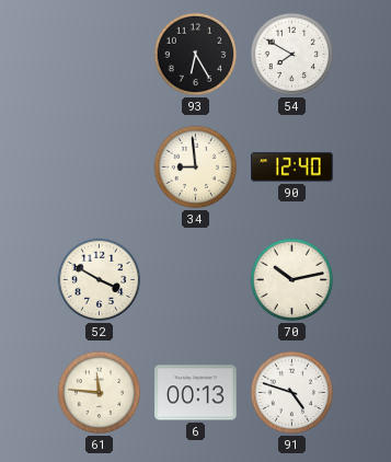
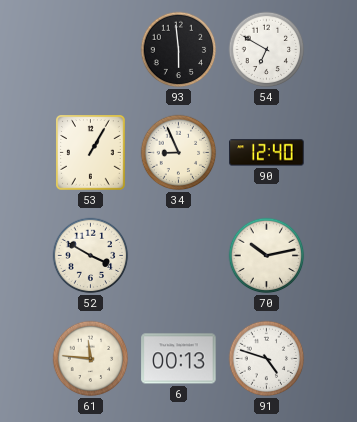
93: 6:25 -> 5:59
54: 7:50 -> 6:50
53: none -> 1:05
34: 8:59 -> 8:56
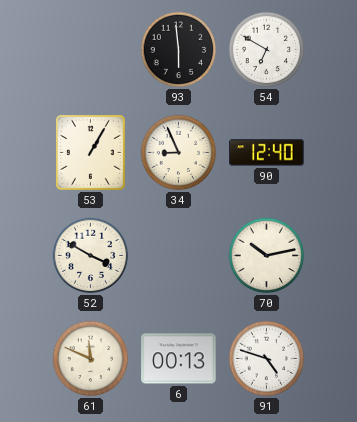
61: 11:46 -> 11:49
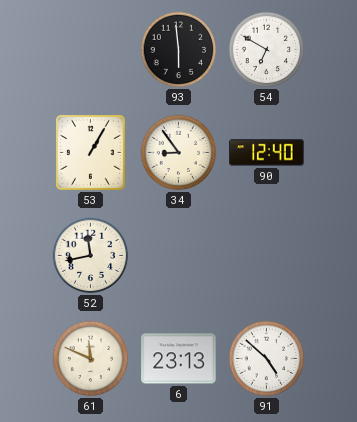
34: 8:56 -> 8:54
52: 3:50 -> 11:43
70: 10:13 -> none
6: 00:13 -> 23:13
91: 4:48 -> 4:52
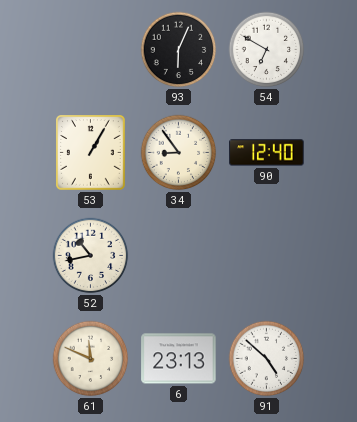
93: 5:59 -> 6:04
52: 11:43 -> 10:43
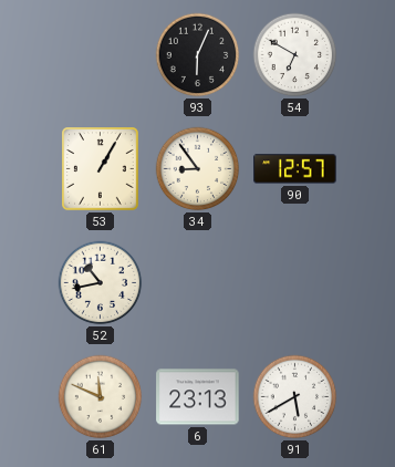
90: 12:40 -> 12:57
91: 4:52 -> 5:40
